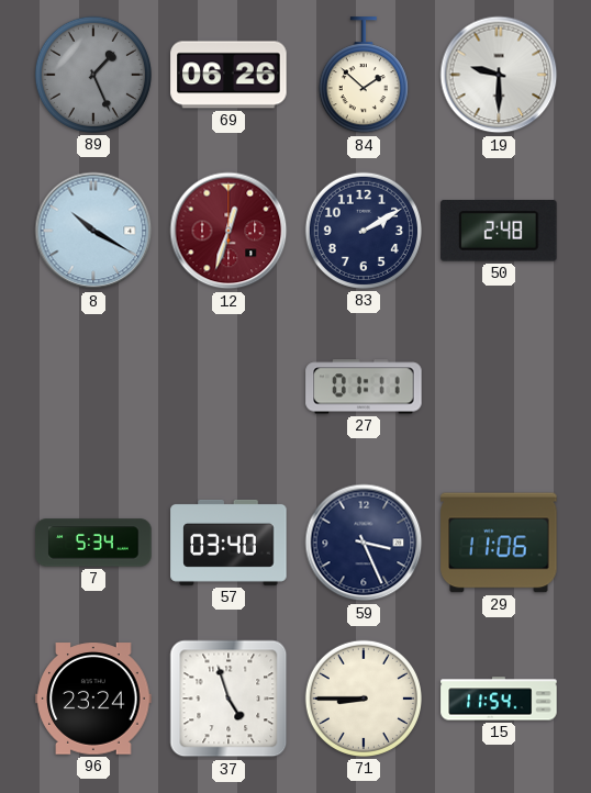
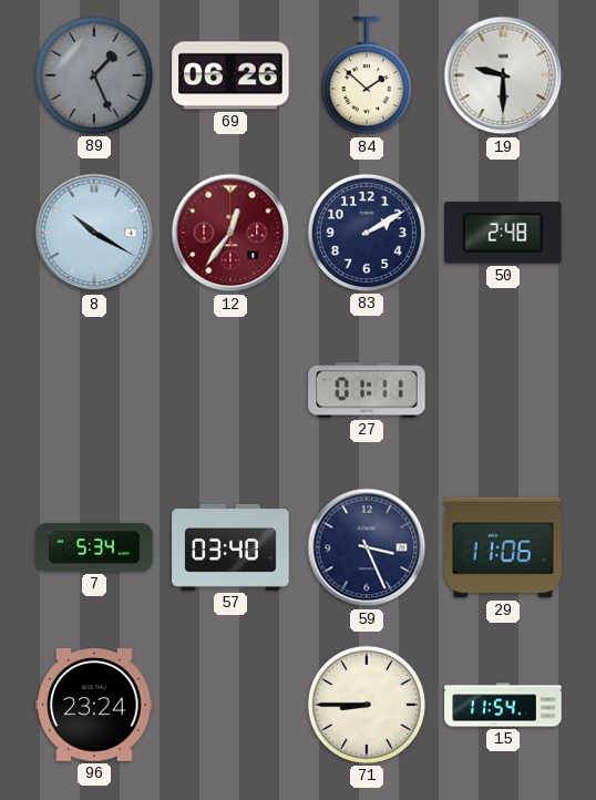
12: 12:33 -> 12:36
37: 4:57 -> none
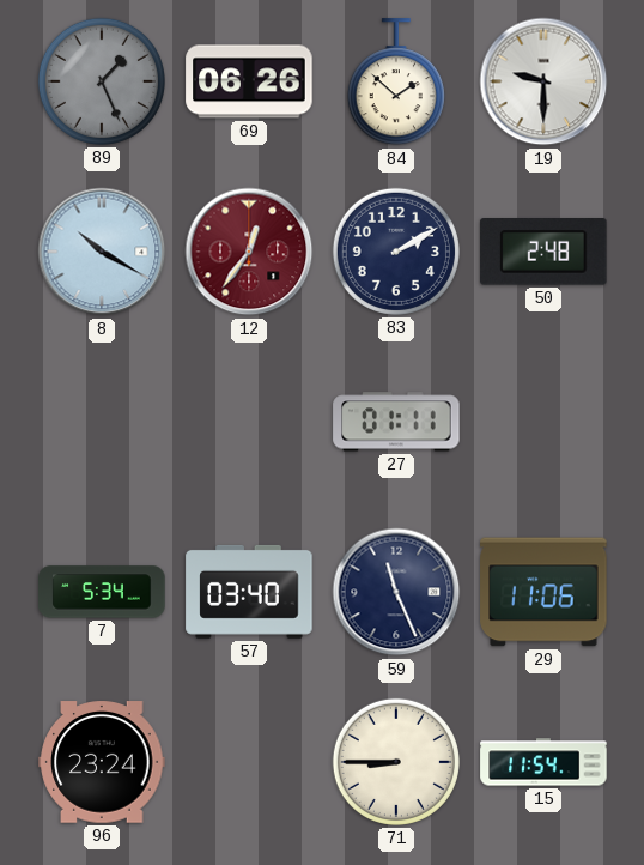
59: 3:26 -> 11:26
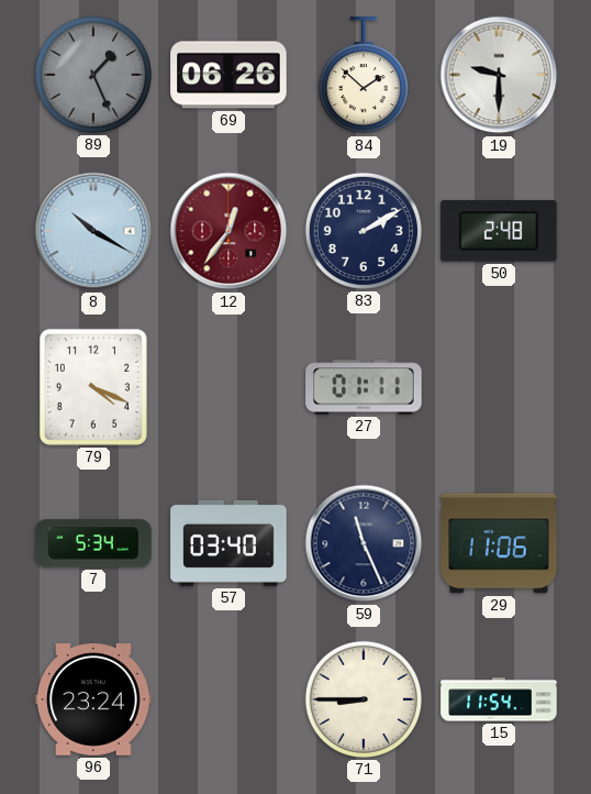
79: none -> 4:19
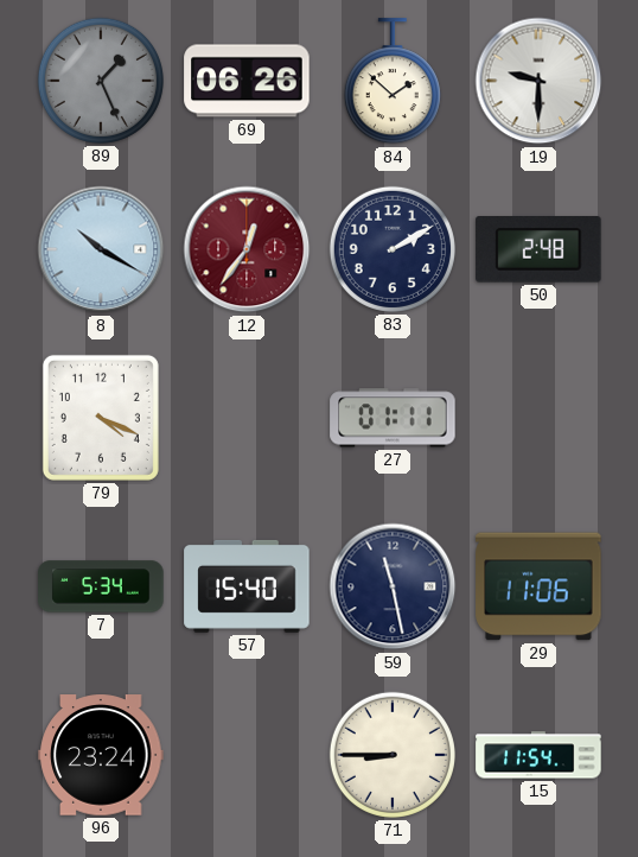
57: 03:40 -> 15:40
59: 11:26 -> 11:28
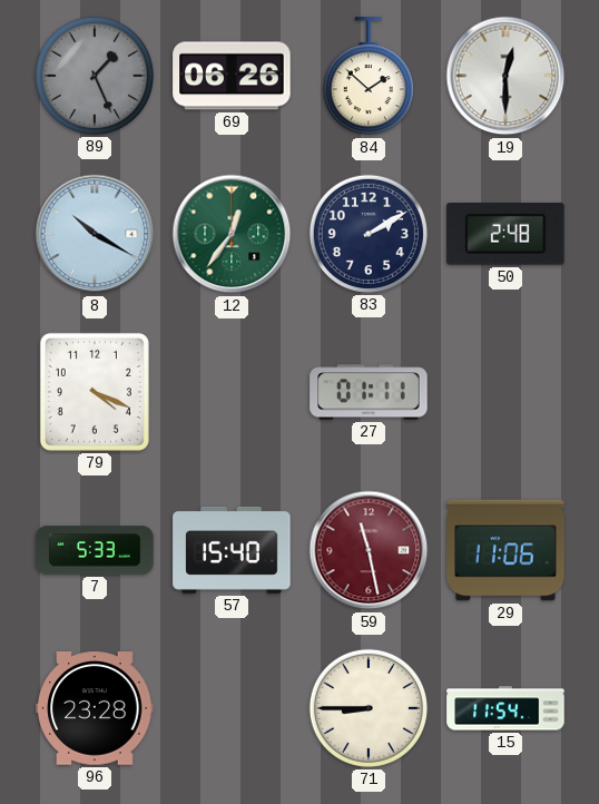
19: 9:30 -> 12:30
12 dial: burgundy -> green
7: 5:34 -> 5:33
59 dial: navy -> burgundy
96: 23:24 -> 23:28
